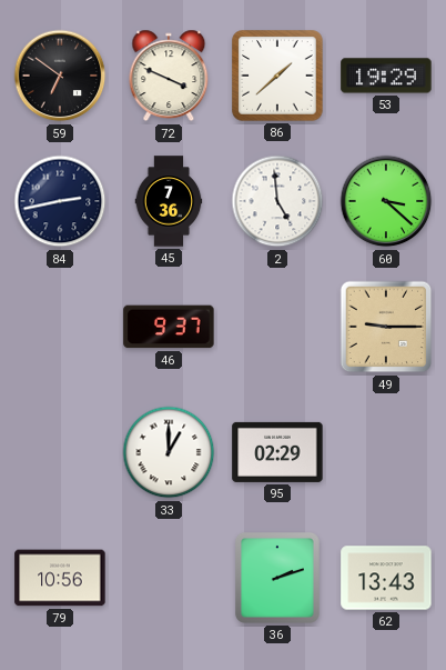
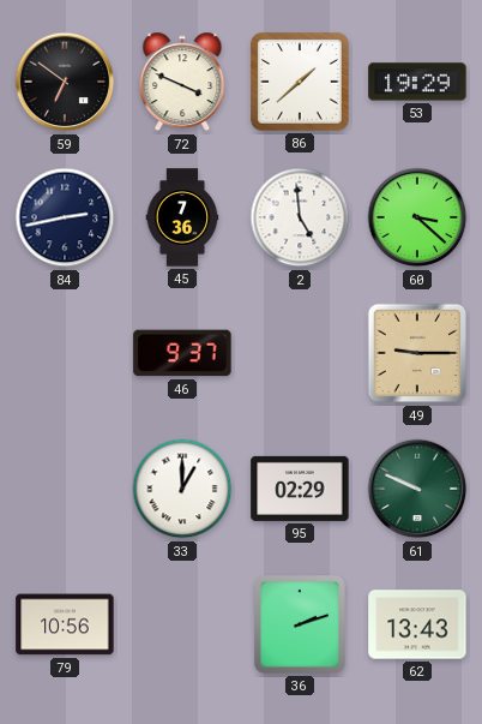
61: none -> 9:49
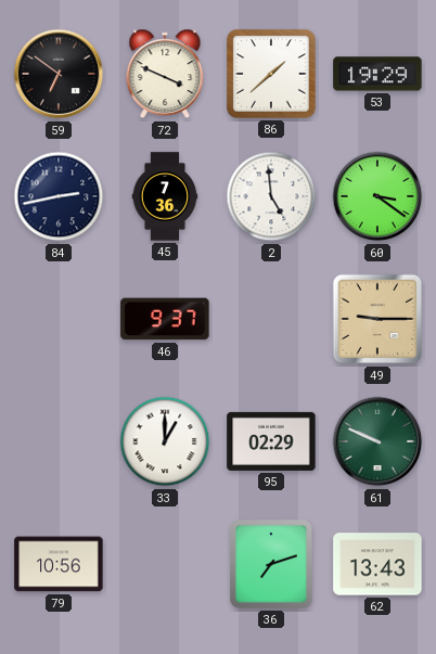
60: 3:22 -> 3:21
36: 2:12 -> 7:12
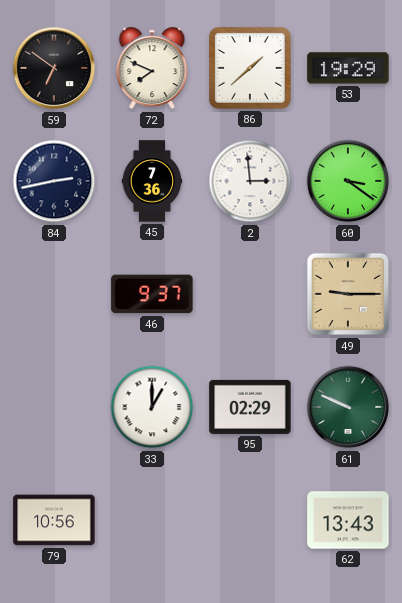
72: 3:49 -> 7:49
2: 4:59 -> 2:59
36: 7:12 -> none
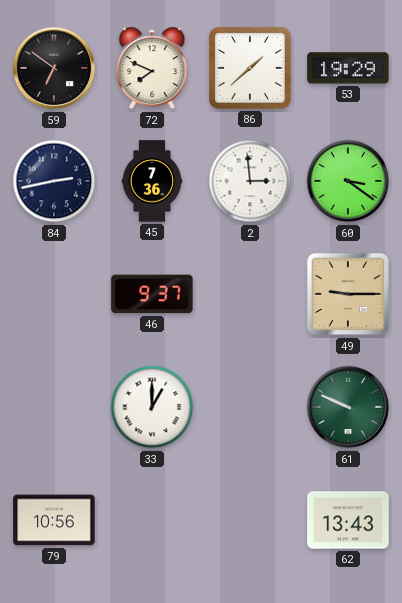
95: 02:29 -> none
